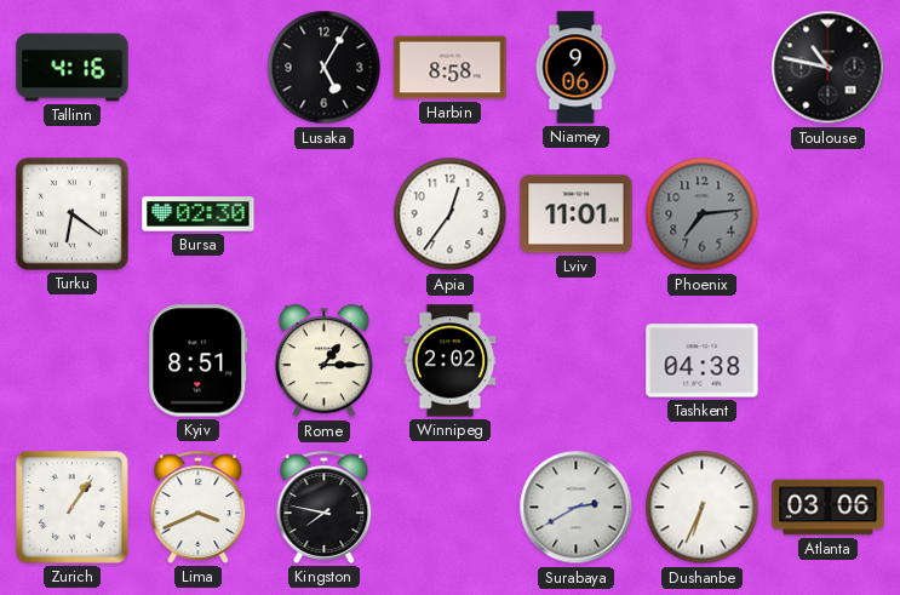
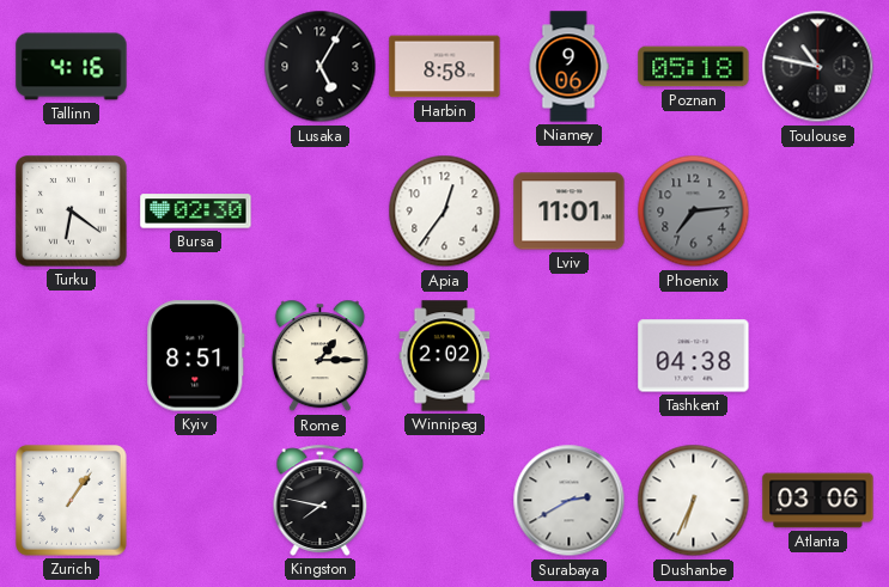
Poznan: none -> 05:18
Lima: 3:41 -> none
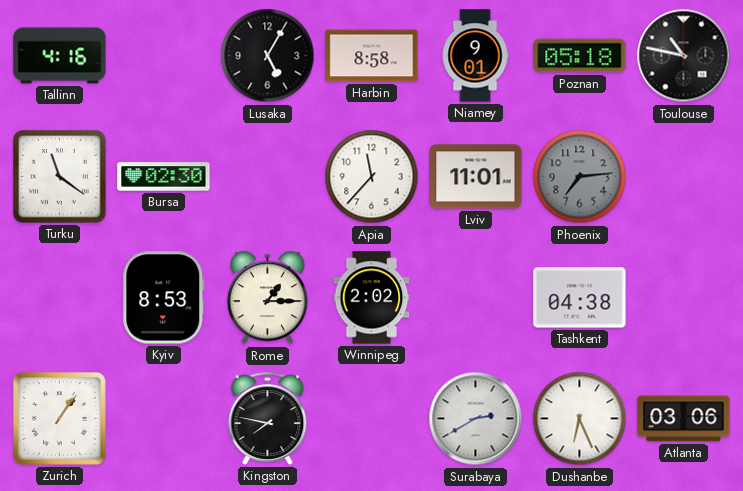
Niamey: 9:06 -> 9:01
Turku: 6:21 -> 11:21
Apia: 12:36 -> 11:37
Kyiv: 8:51 -> 8:53
Dushanbe: 6:34 -> 6:26
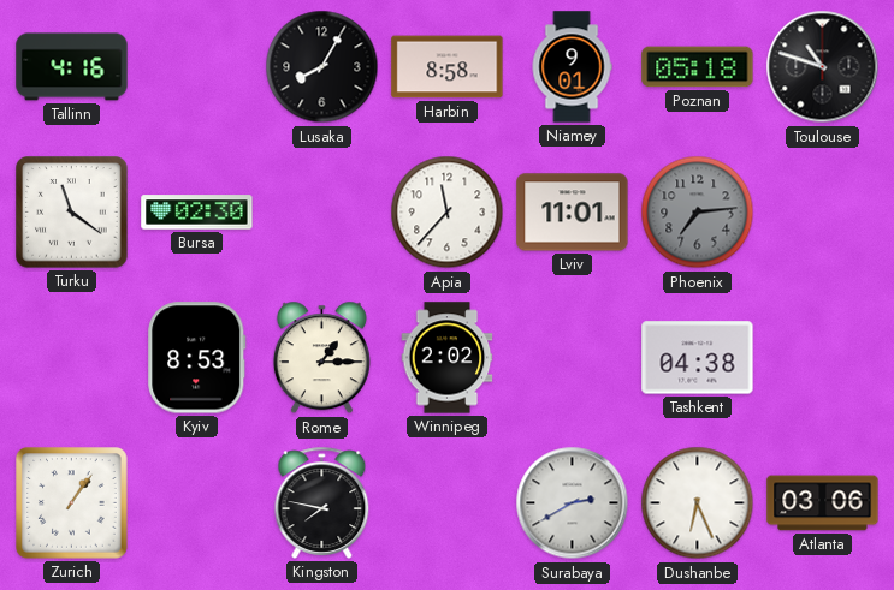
Lusaka: 5:05 -> 8:05
Toulouse: 10:47 -> 10:48
